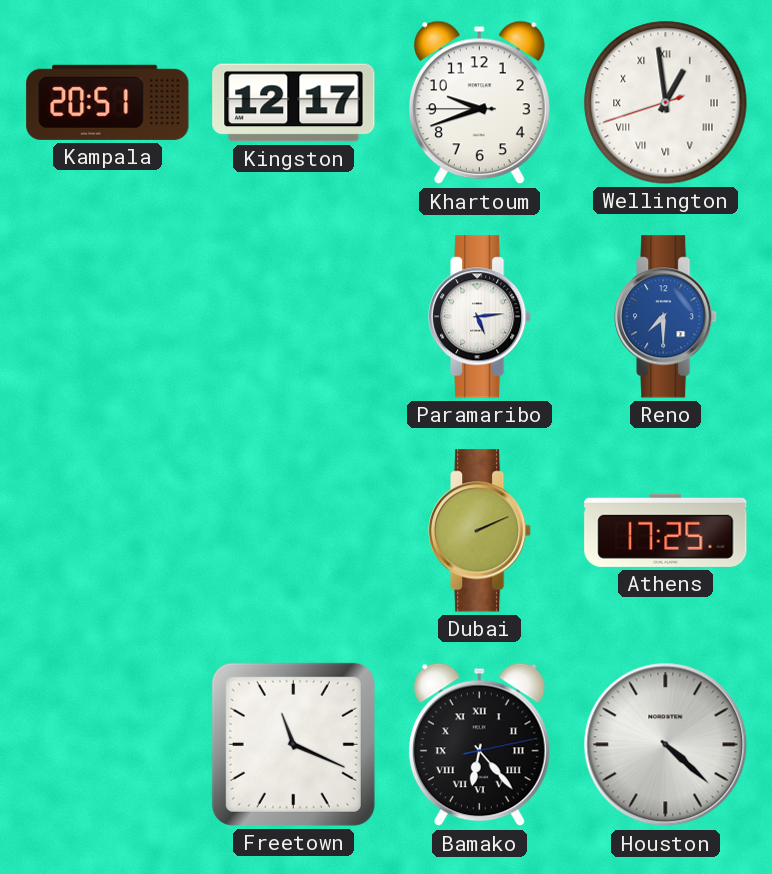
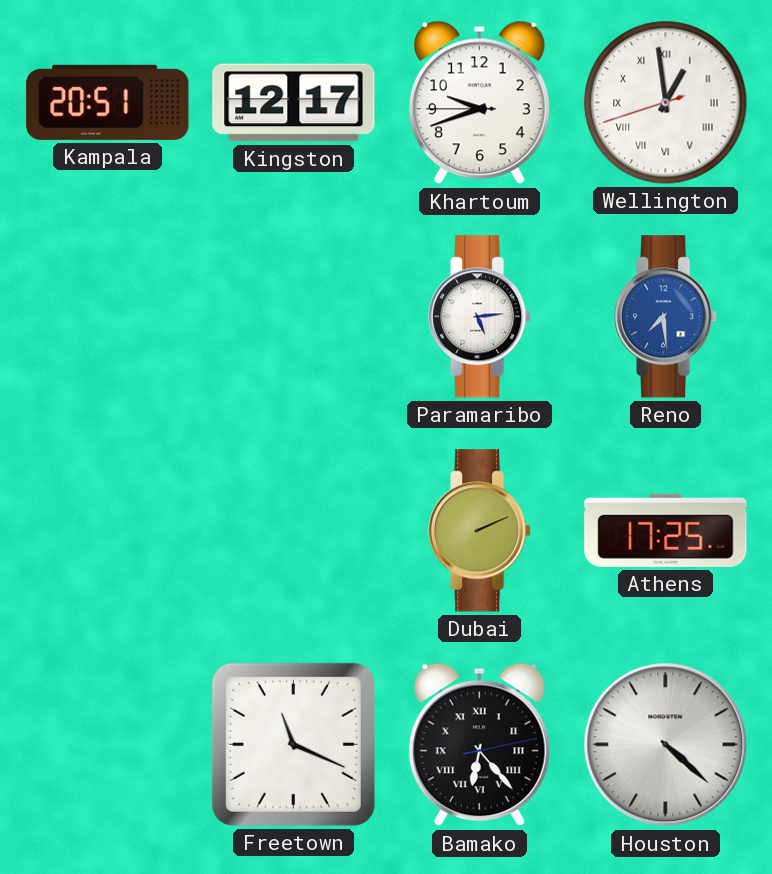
Reno: 7:30 -> 7:29
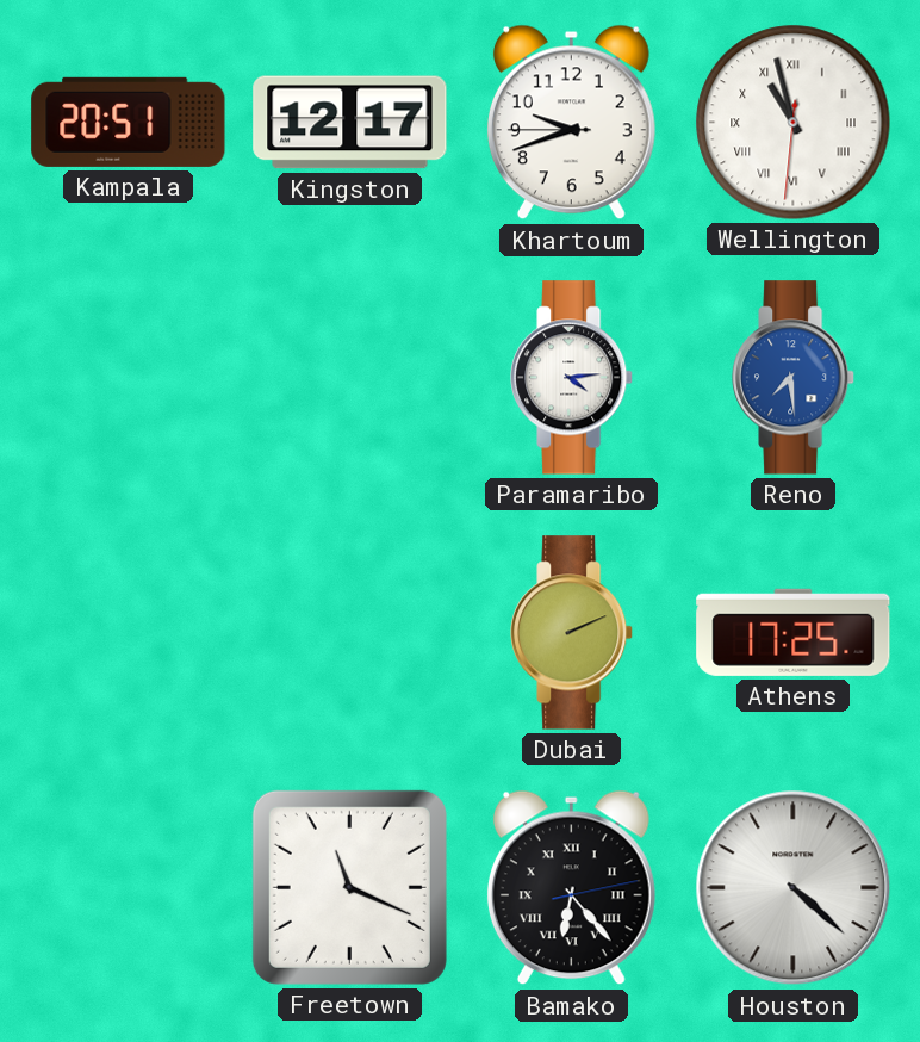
Wellington: 12:58 -> 10:57
Paramaribo: 5:14 -> 4:14
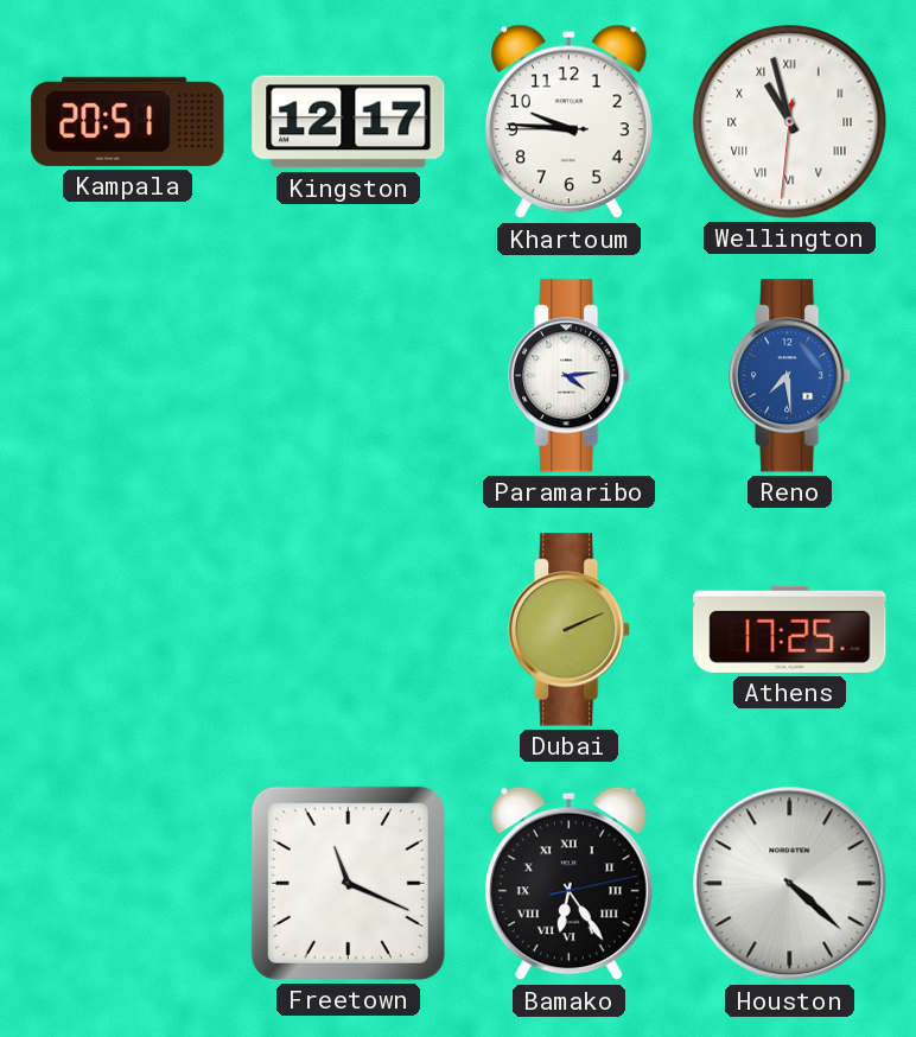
Khartoum: 9:41 -> 9:45
Bamako: 6:23 -> 6:24
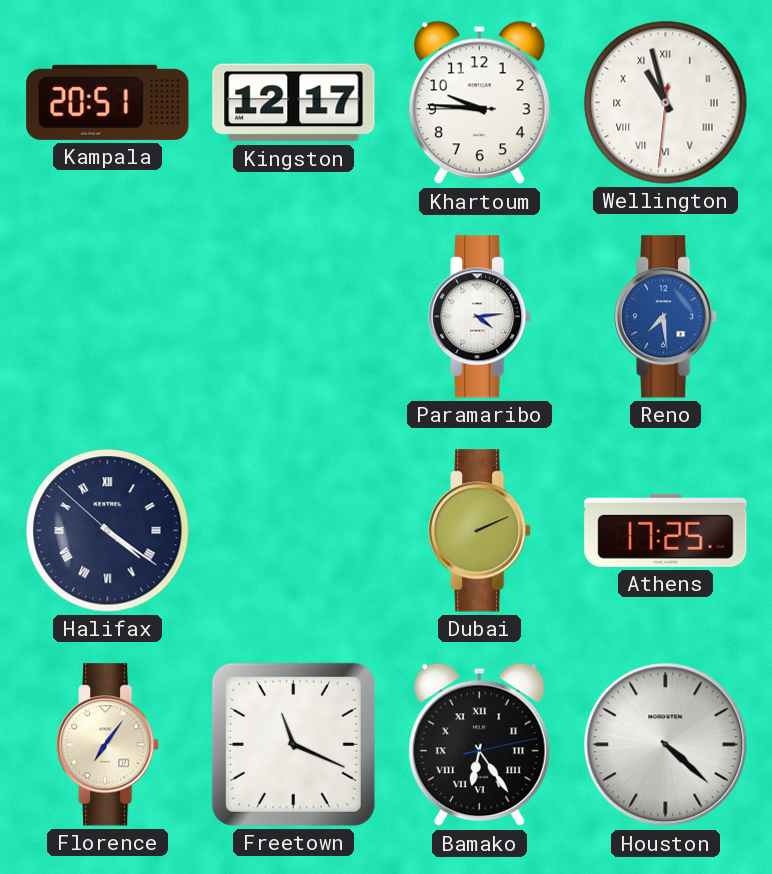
Halifax: none -> 4:20
Florence: none -> 7:06
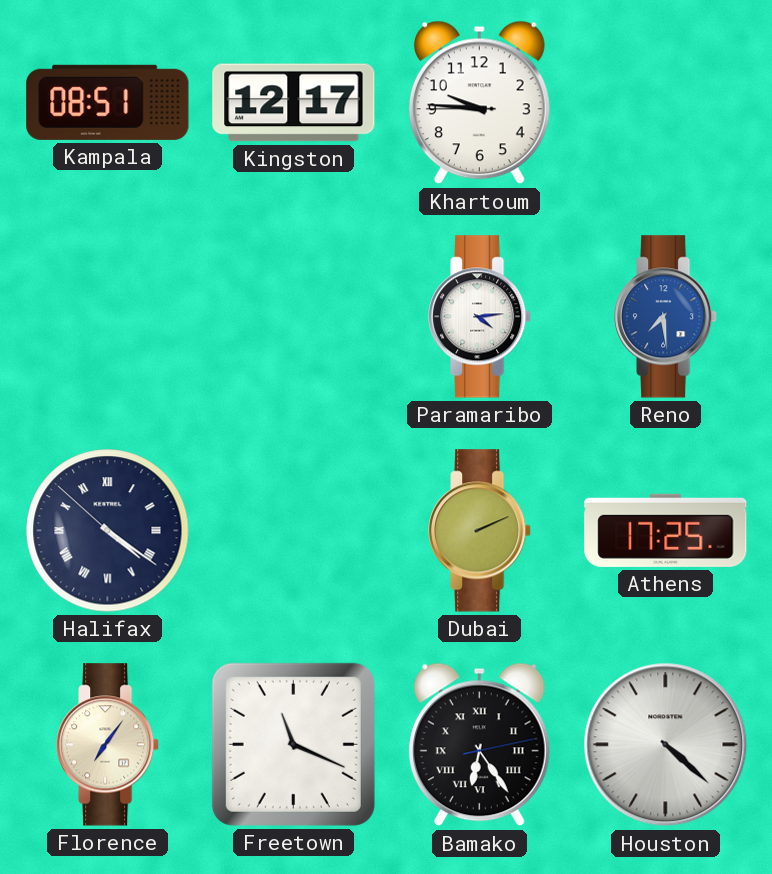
Kampala: 20:51 -> 08:51
Wellington: 10:57 -> none
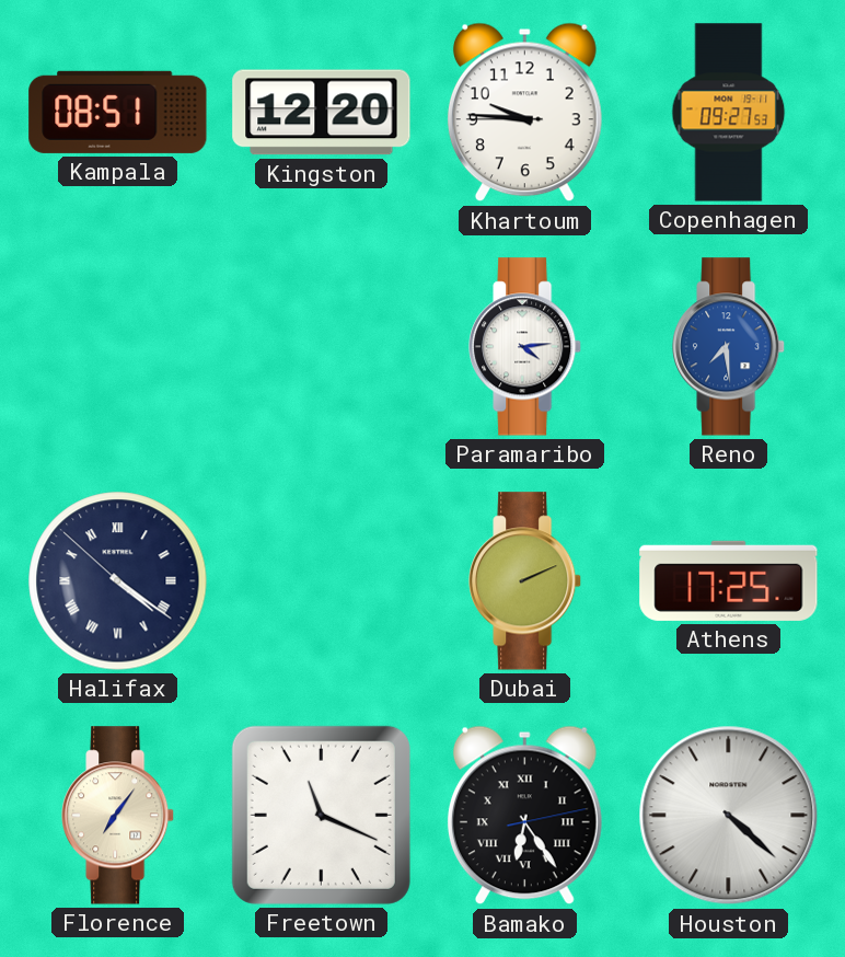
Kingston: 12:17 -> 12:20
Copenhagen: none -> 09:27
